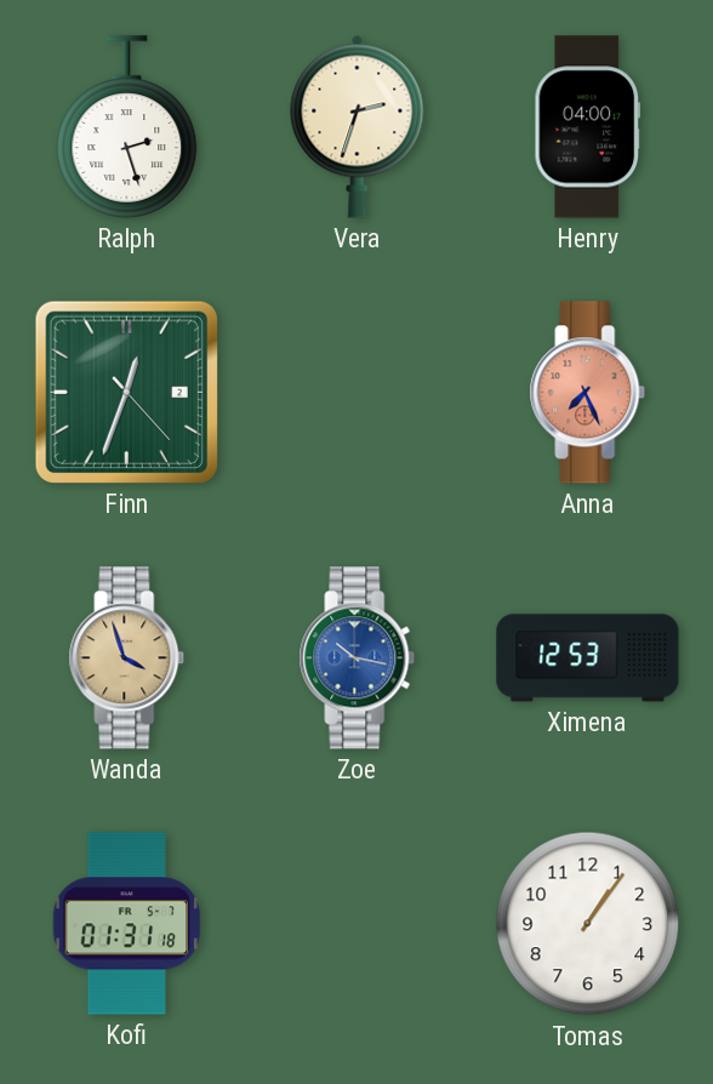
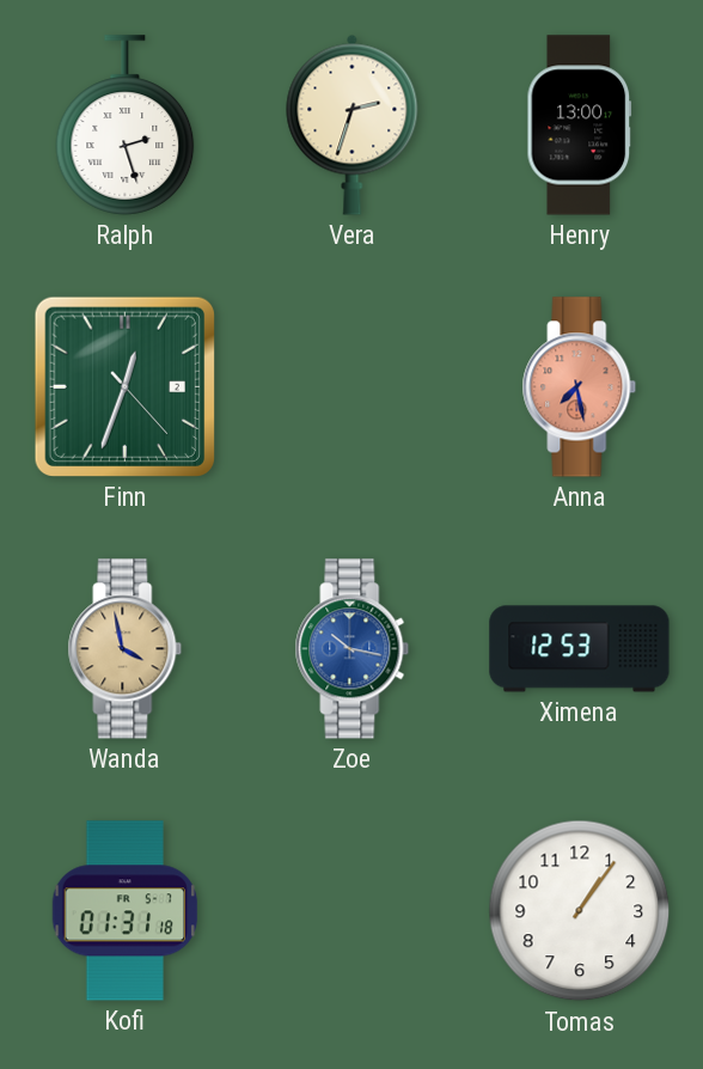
Henry: 04:00 -> 13:00
Anna: 7:26 -> 7:28
Wanda: 3:57 -> 3:58
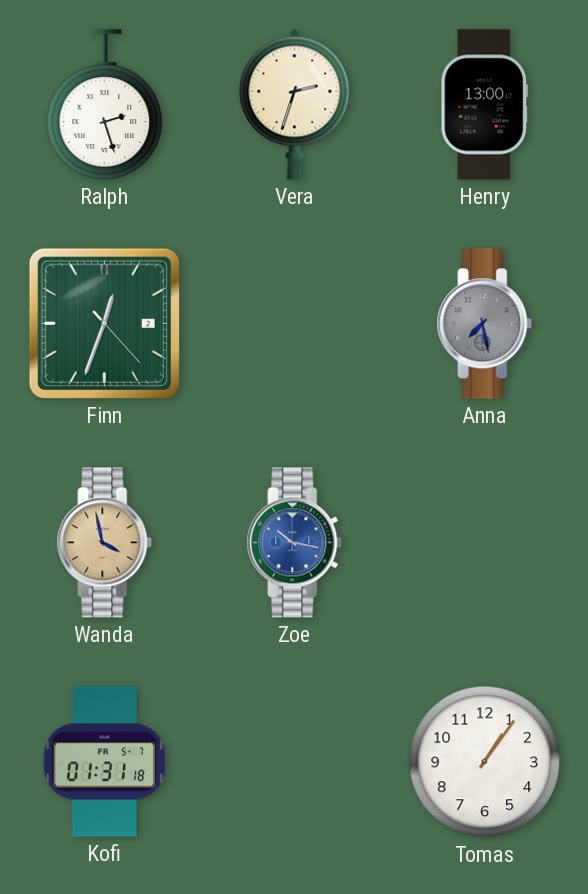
Anna dial: salmon -> grey
Ximena: 12:53 -> none
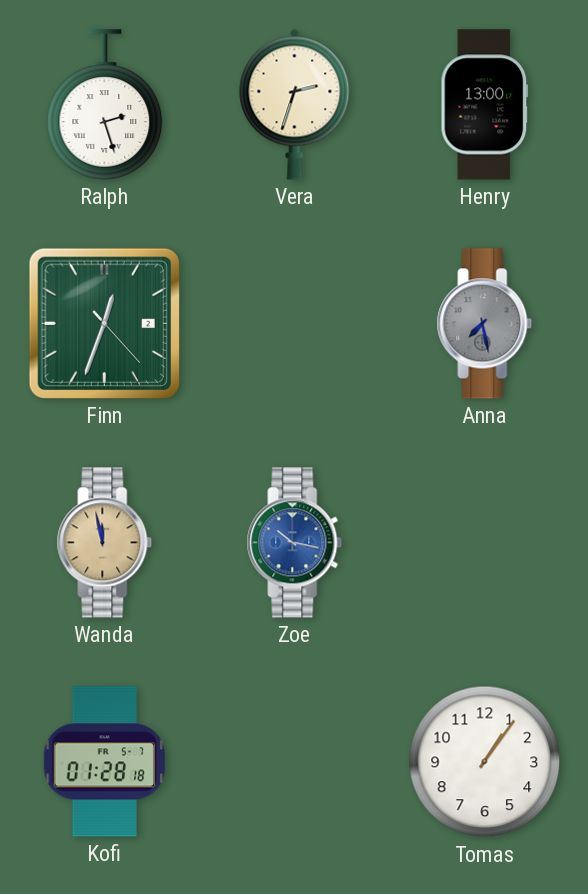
Wanda: 3:58 -> 11:58
Kofi: 01:31 -> 01:28
